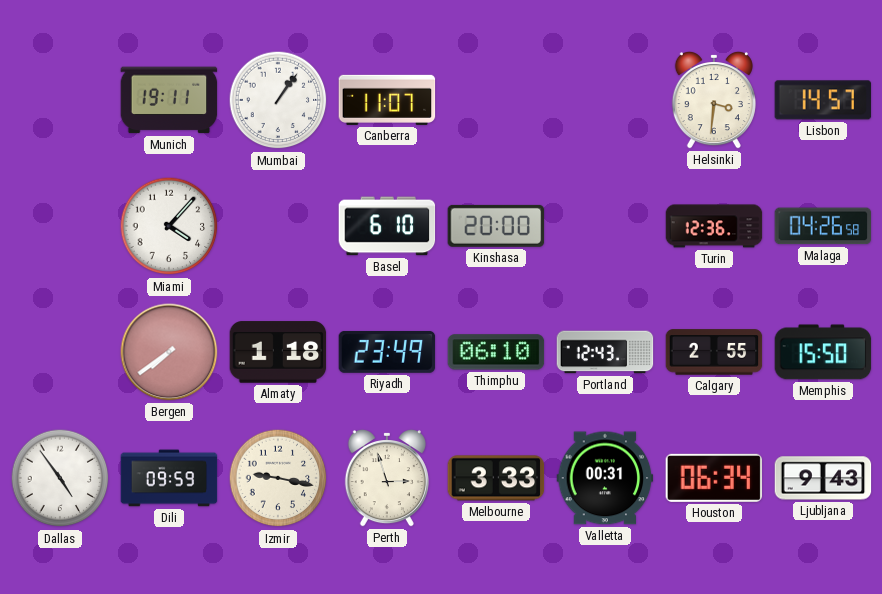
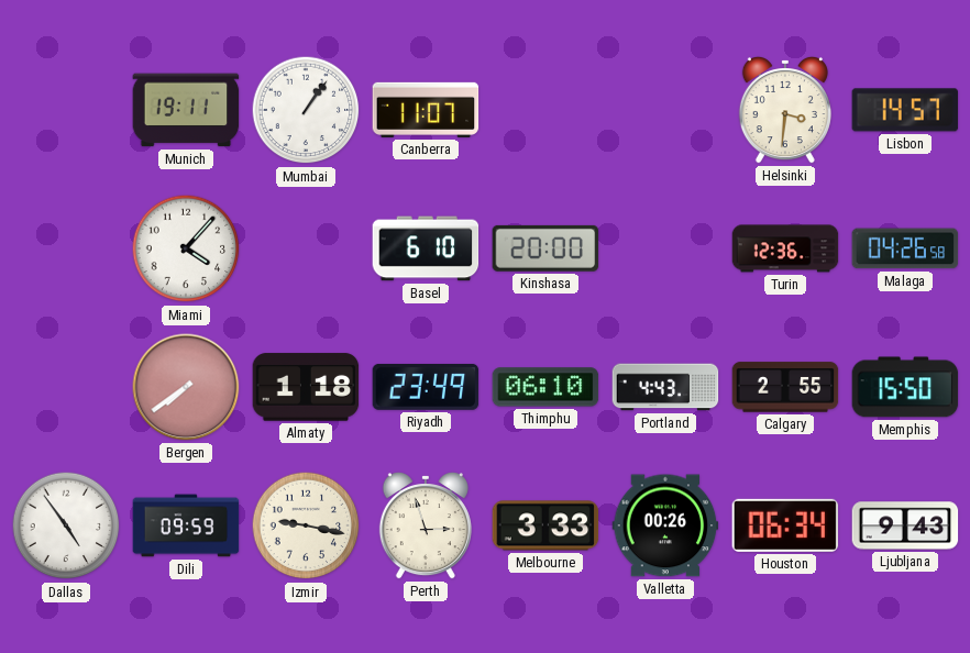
Portland: 12:43 -> 4:43
Valletta: 00:31 -> 00:26
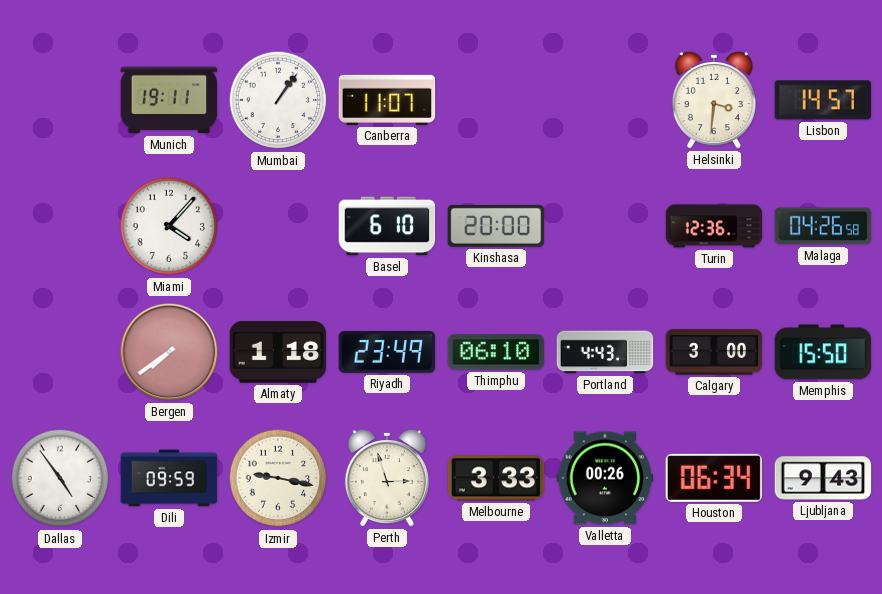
Calgary: 2:55 -> 3:00
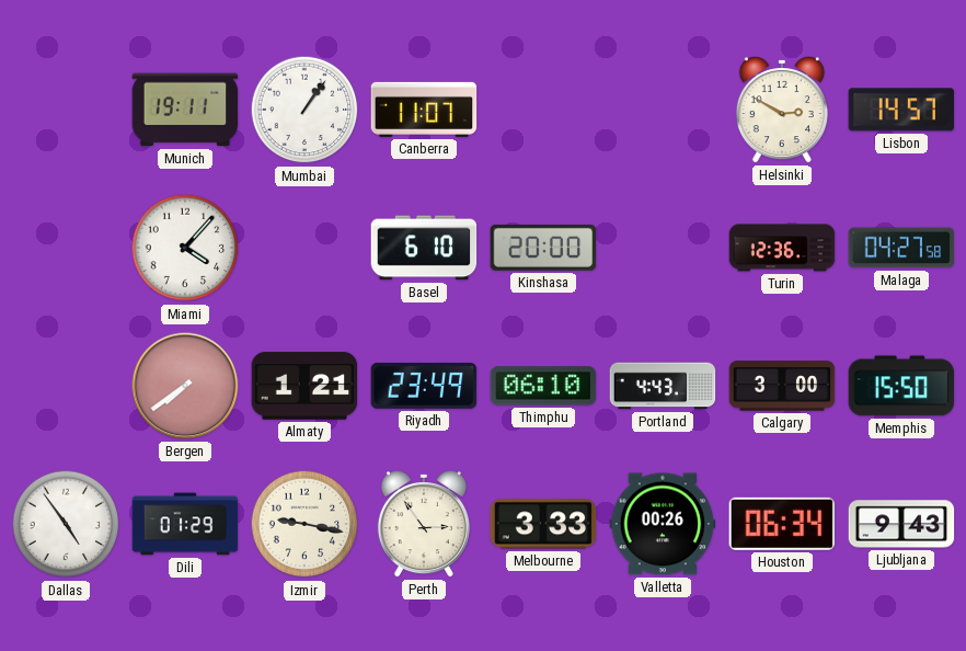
Helsinki: 3:31 -> 2:50
Malaga: 04:26 -> 04:27
Almaty: 1:18 -> 1:21
Dili: 09:59 -> 01:29
Perth: 2:57 -> 2:54
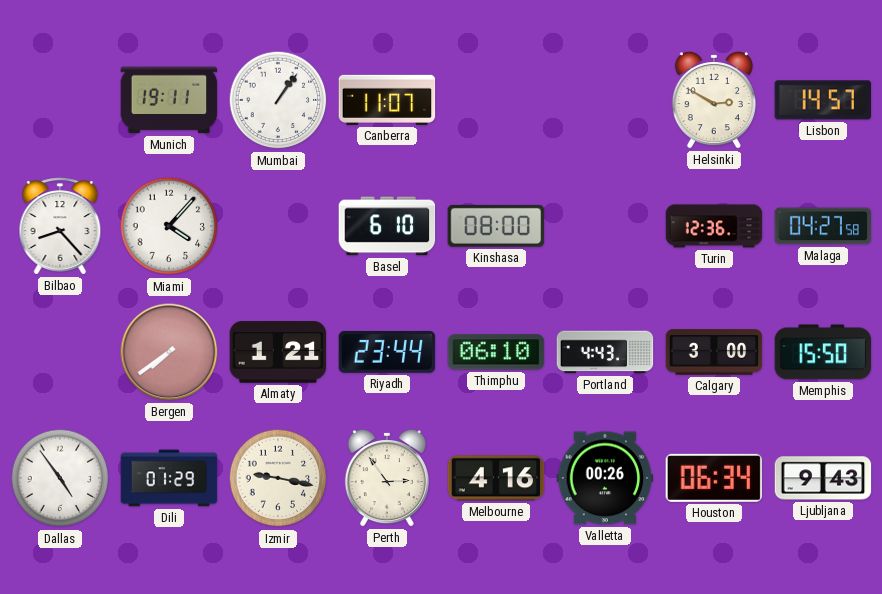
Bilbao: none -> 8:23
Kinshasa: 20:00 -> 08:00
Riyadh: 23:49 -> 23:44
Melbourne: 3:33 -> 4:16
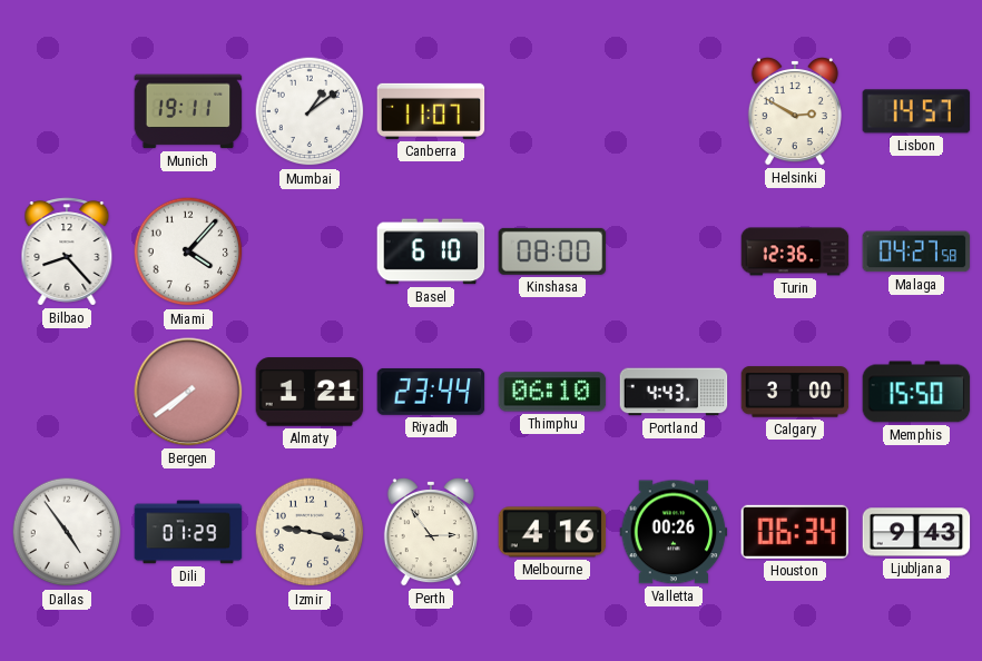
Mumbai: 1:06 -> 1:09
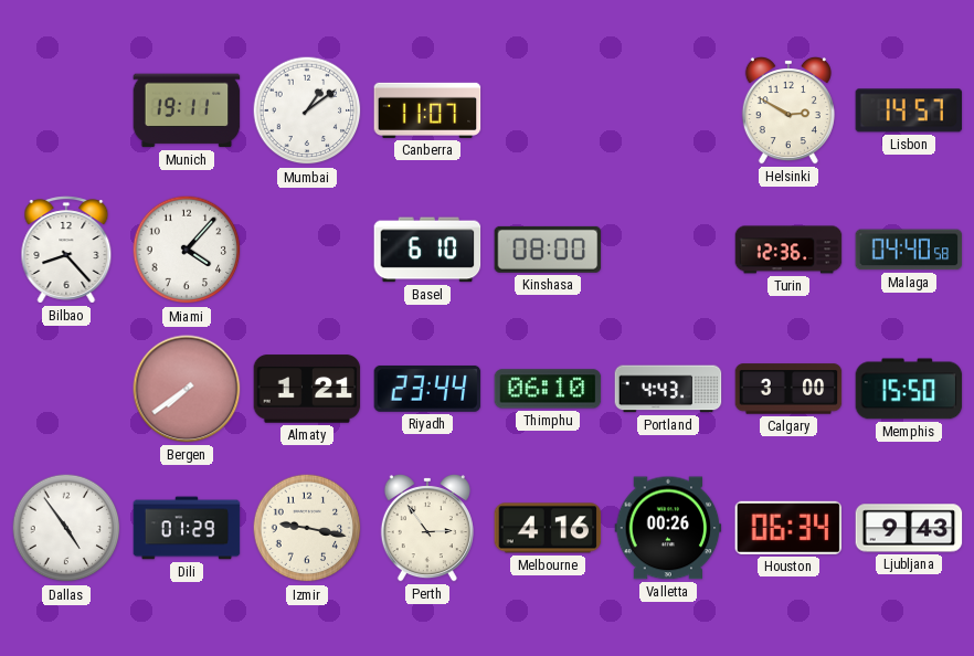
Malaga: 04:27 -> 04:40
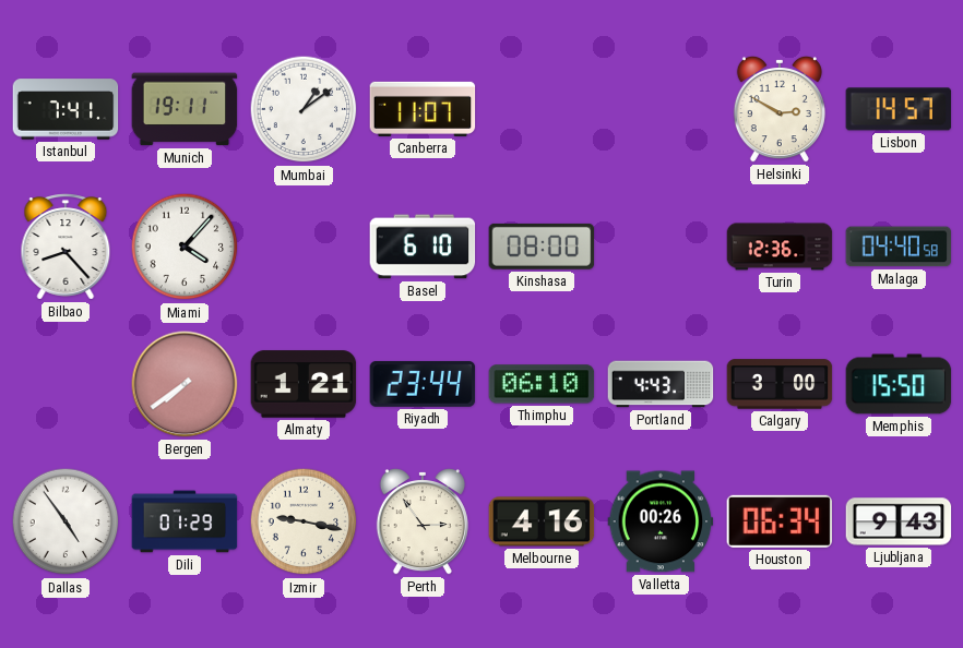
Istanbul: none -> 7:41
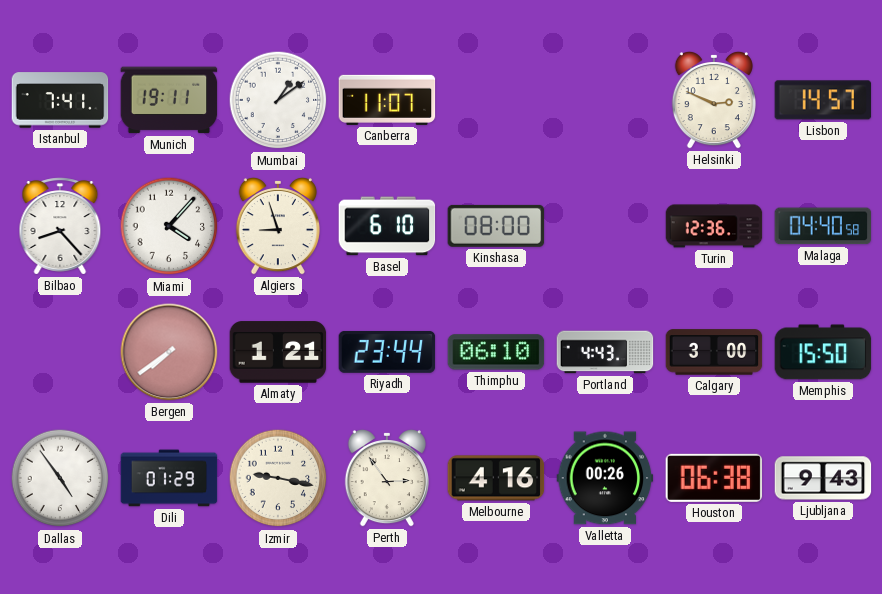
Helsinki: 2:50 -> 2:49
Algiers: none -> 8:57
Houston: 06:34 -> 06:38
